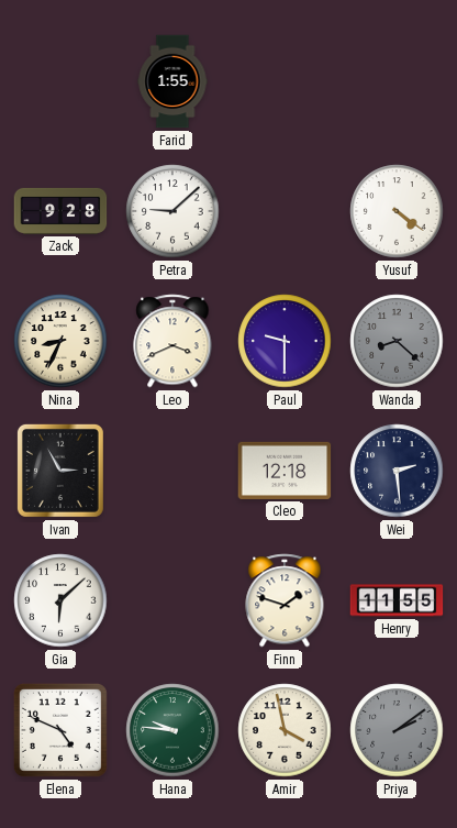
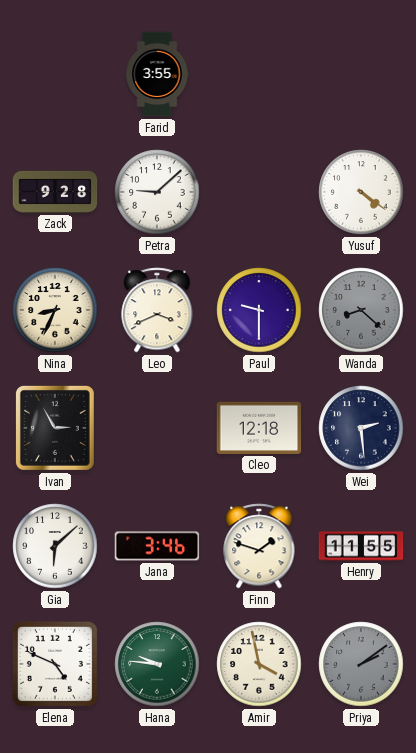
Farid: 1:55 -> 3:55
Jana: none -> 3:46
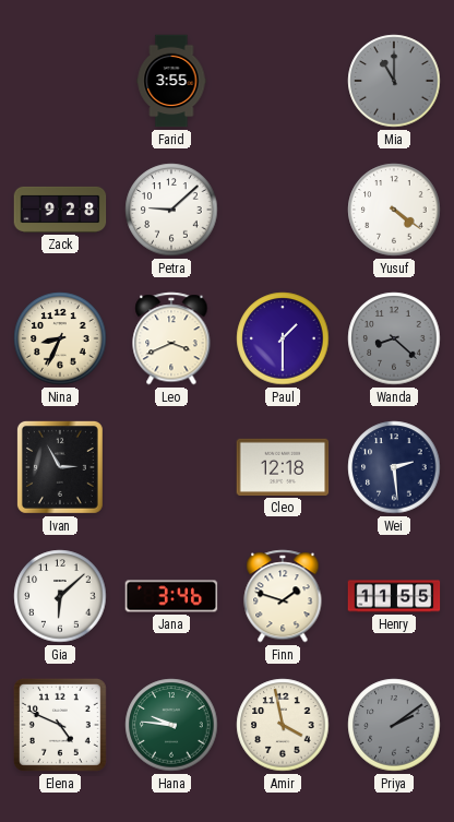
Mia: none -> 11:00
Paul: 9:30 -> 1:30
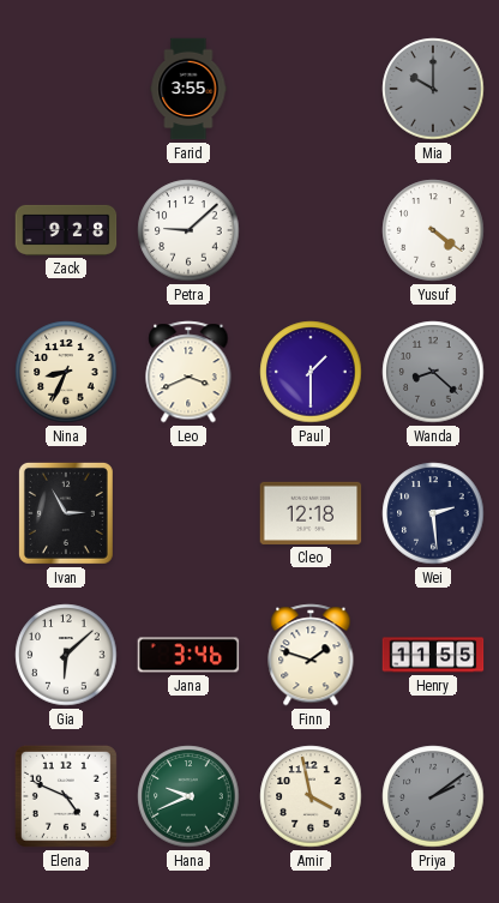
Mia: 11:00 -> 10:00
Hana: 9:46 -> 9:41
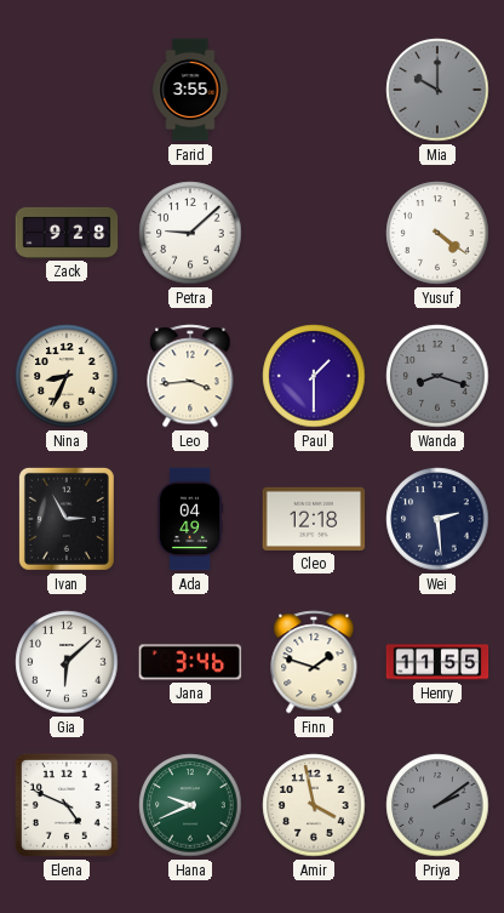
Leo: 3:41 -> 3:44
Wanda: 8:22 -> 8:18
Ada: none -> 04:49
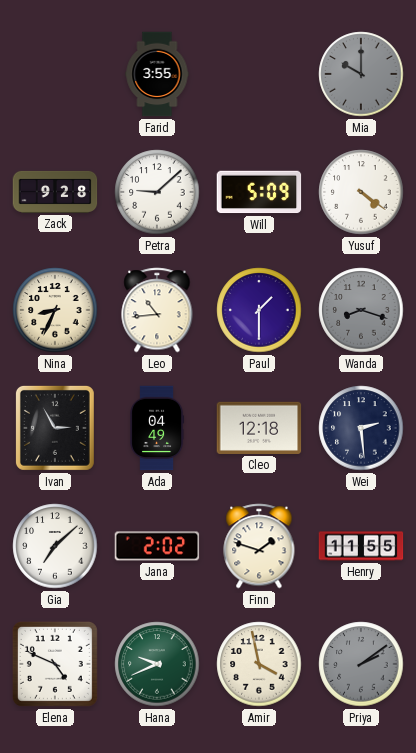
Will: none -> 5:09
Leo: 3:44 -> 10:44
Gia: 6:08 -> 7:08
Jana: 3:46 -> 2:02
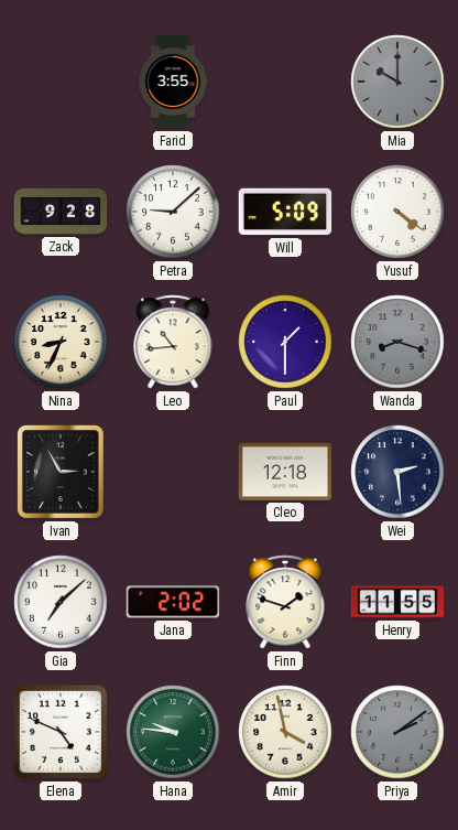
Ada: 04:49 -> none
Hana: 9:41 -> 9:46
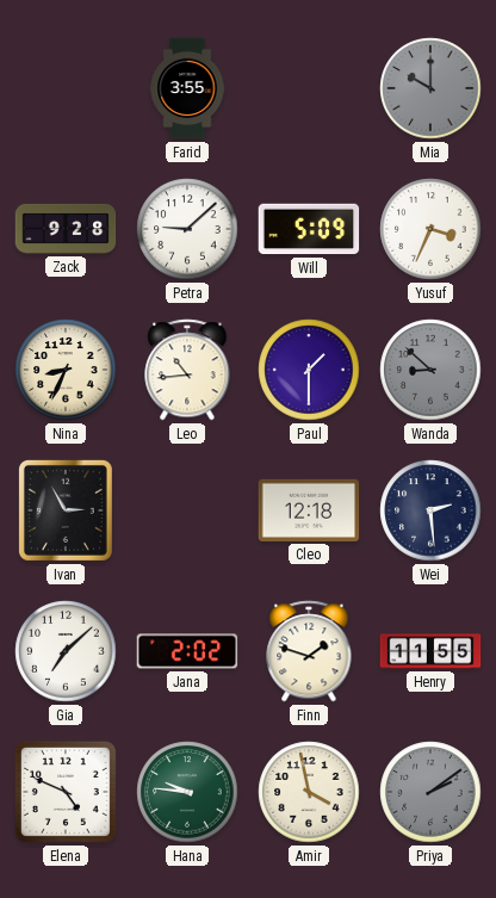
Yusuf: 4:21 -> 3:34
Wanda: 8:18 -> 8:52
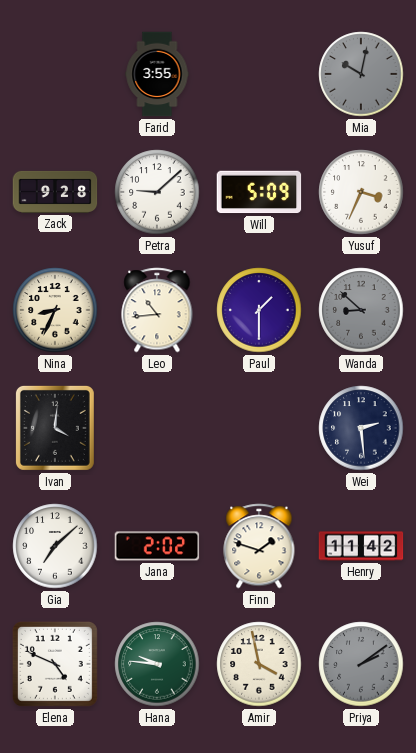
Mia: 10:00 -> 10:02
Ivan: 2:55 -> 4:01
Cleo: 12:18 -> none
Henry: 11:55 -> 11:42
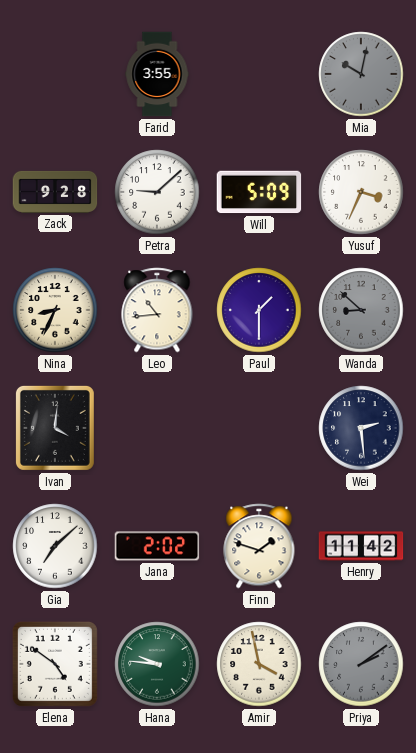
Elena: 4:49 -> 4:51
